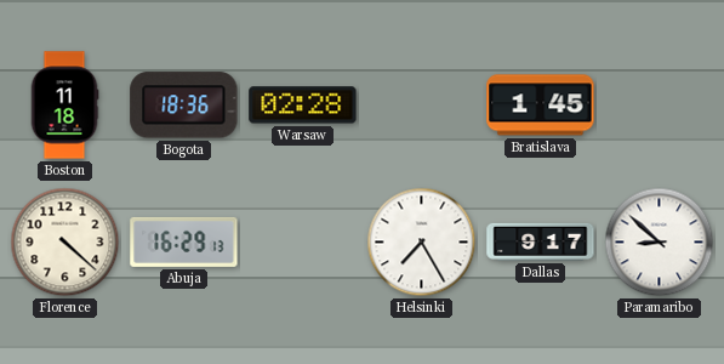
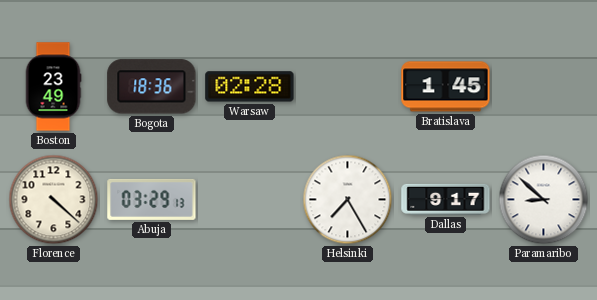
Boston: 11:18 -> 23:49
Abuja: 16:29 -> 03:29
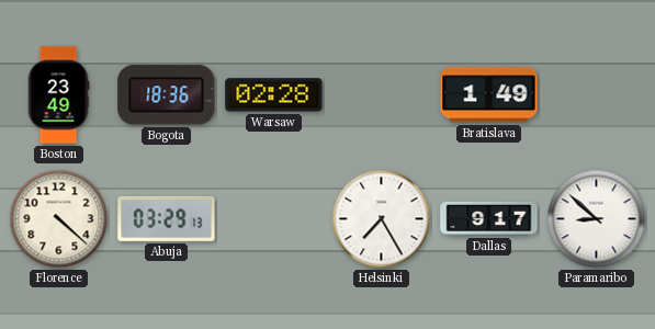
Bratislava: 1:45 -> 1:49
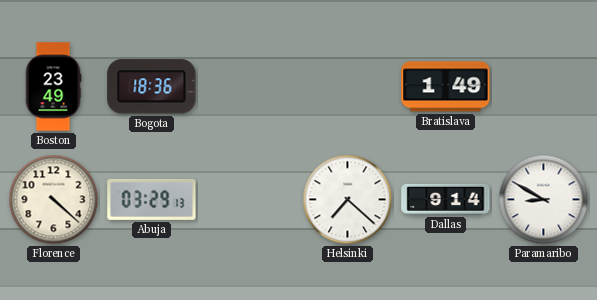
Warsaw: 02:28 -> none
Helsinki: 7:25 -> 7:22
Dallas: 9:17 -> 9:14
Paramaribo: 8:52 -> 8:50
